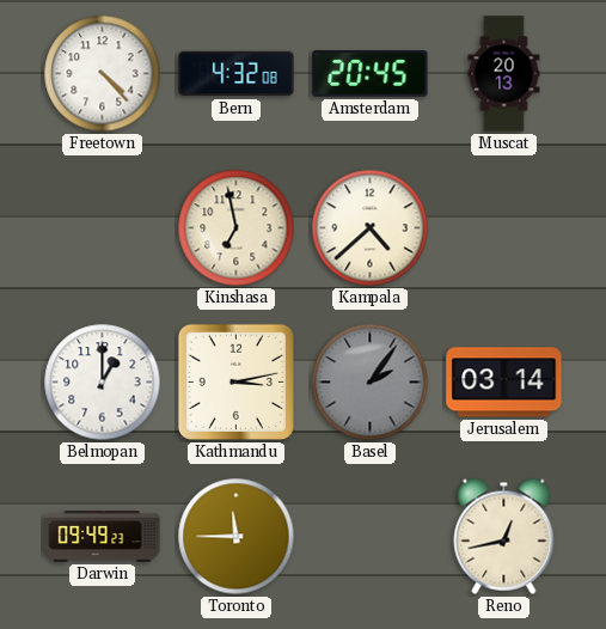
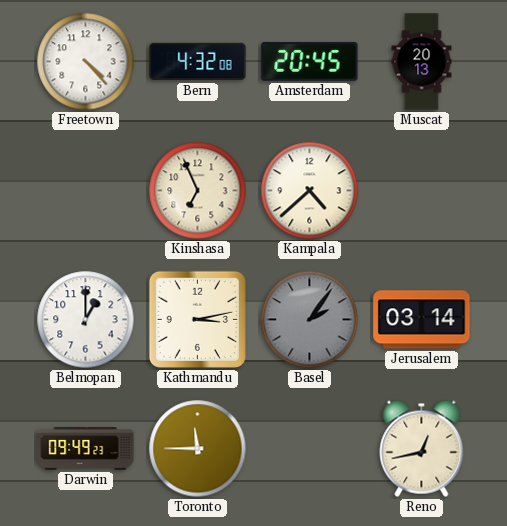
Kinshasa: 6:58 -> 6:56
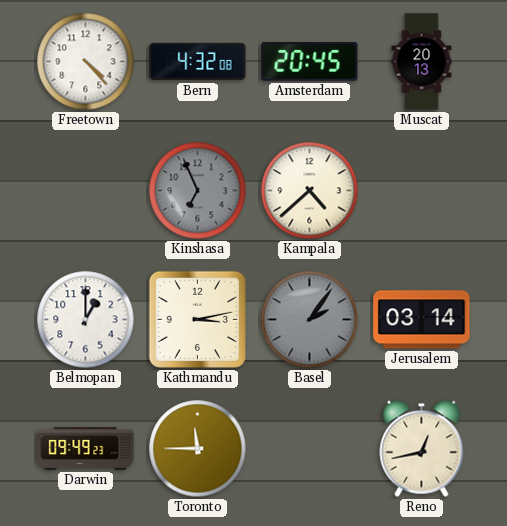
Kinshasa dial: cream -> grey
